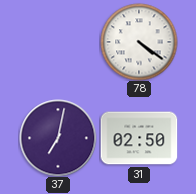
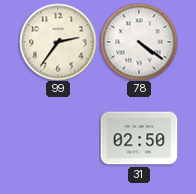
99: none -> 2:36
37: 7:02 -> none
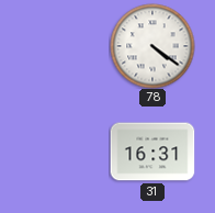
99: 2:36 -> none
31: 02:50 -> 16:31
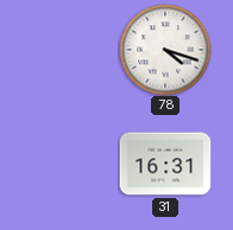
78: 4:21 -> 4:18
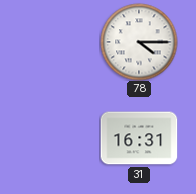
78: 4:18 -> 4:15
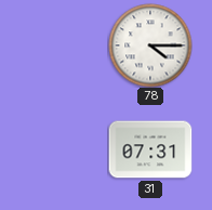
31: 16:31 -> 07:31
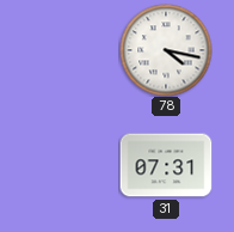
78: 4:15 -> 4:17
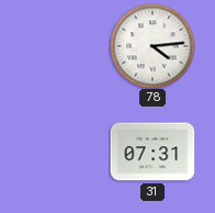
78: 4:17 -> 4:14
